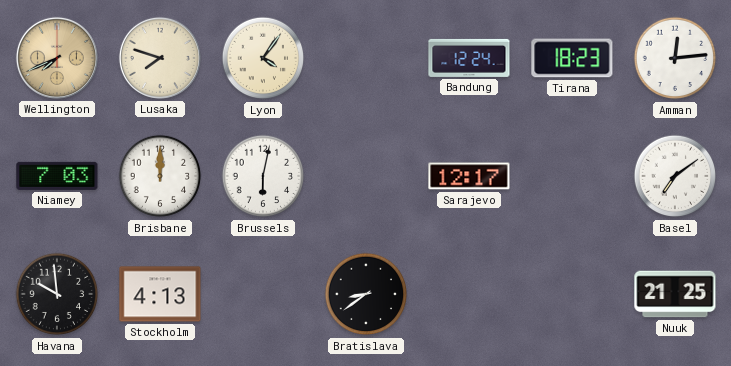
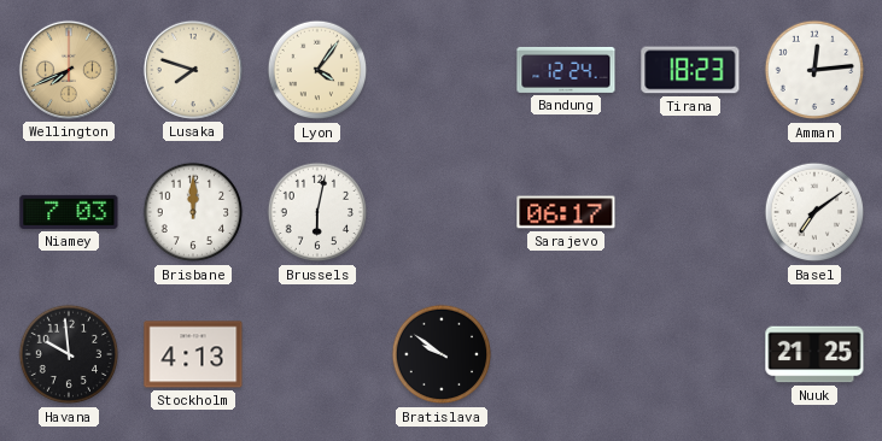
Sarajevo: 12:17 -> 06:17
Bratislava: 8:39 -> 9:51
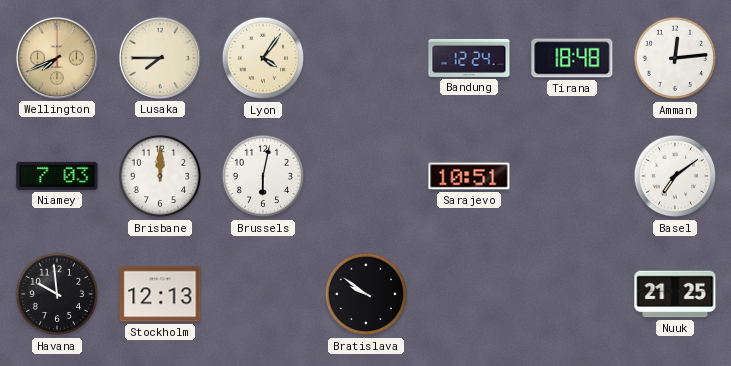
Lusaka: 7:48 -> 7:45
Tirana: 18:23 -> 18:48
Sarajevo: 06:17 -> 10:51
Stockholm: 4:13 -> 12:13
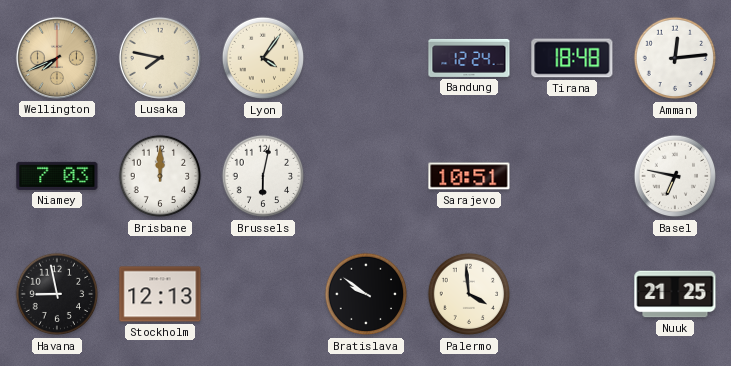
Lusaka: 7:45 -> 7:47
Basel: 7:09 -> 6:47
Havana: 9:59 -> 8:58
Palermo: none -> 3:59
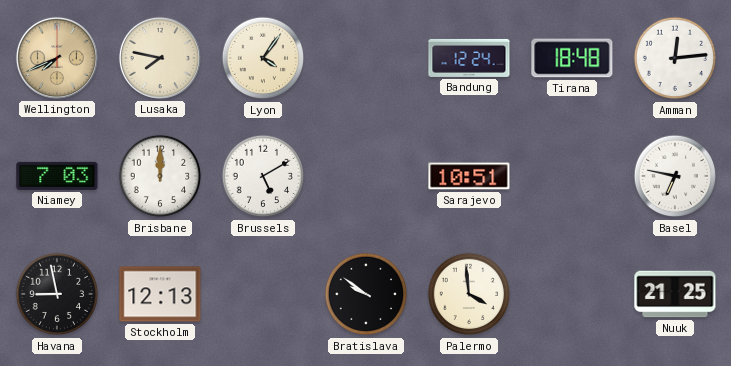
Brussels: 6:02 -> 5:10
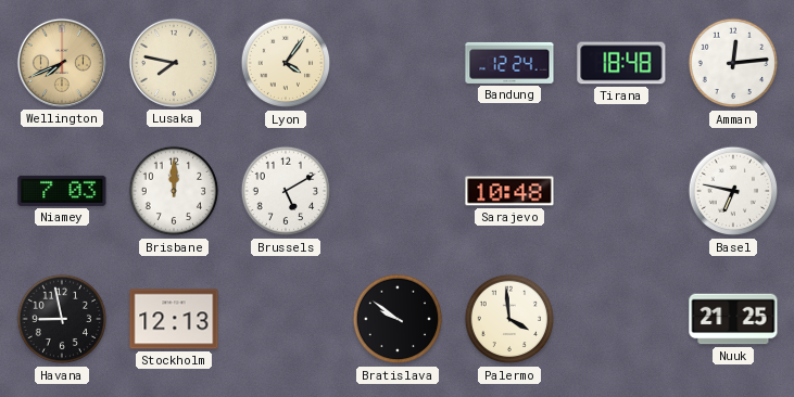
Sarajevo: 10:51 -> 10:48
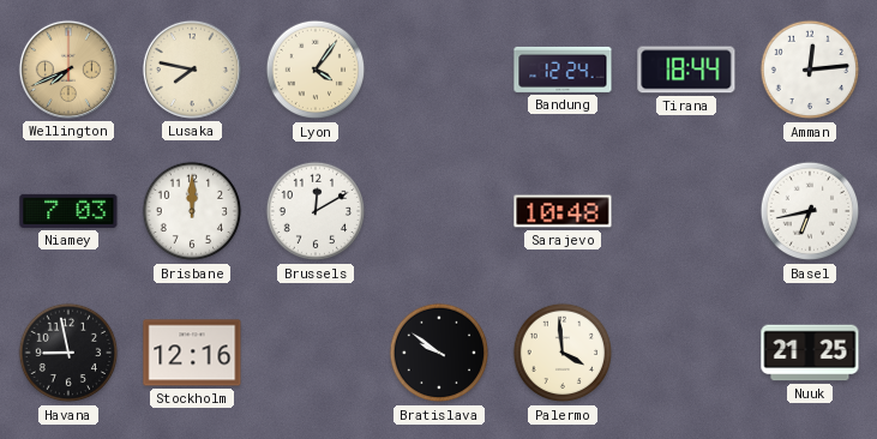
Tirana: 18:48 -> 18:44
Brussels: 5:10 -> 12:10
Basel: 6:47 -> 6:43
Stockholm: 12:13 -> 12:16
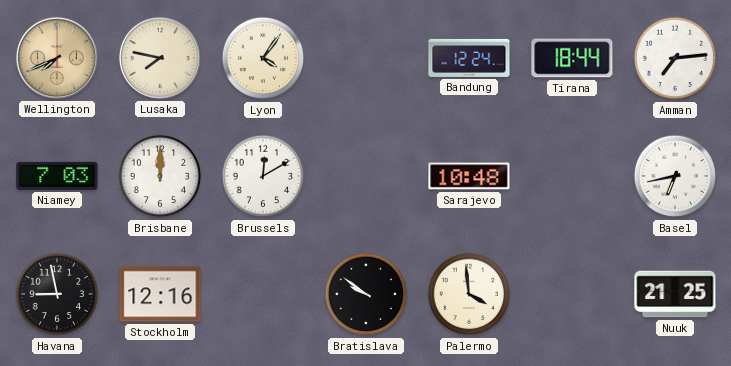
Amman: 12:14 -> 7:14
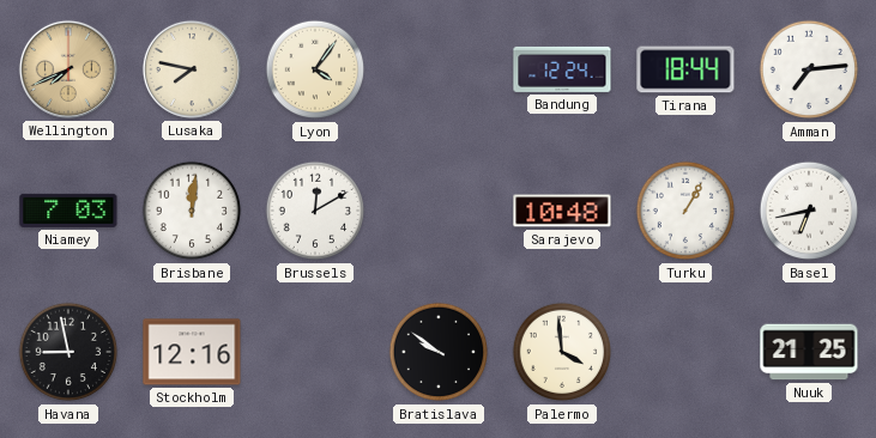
Brisbane: 12:00 -> 12:01
Turku: none -> 1:05
